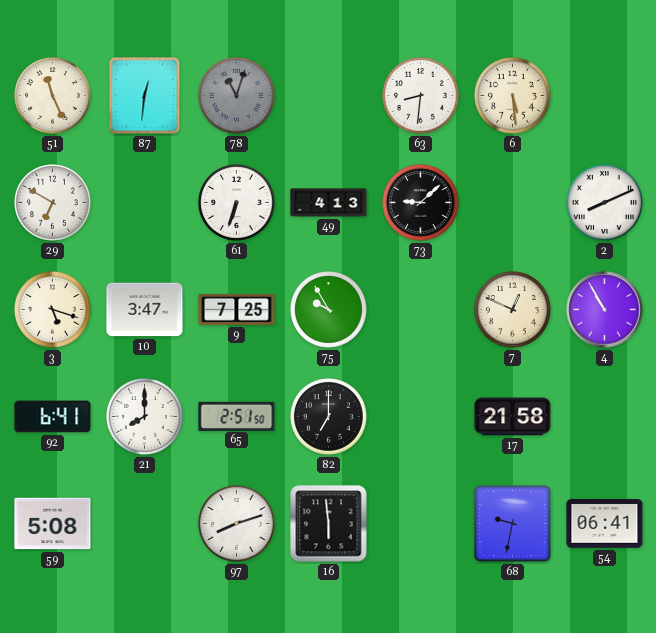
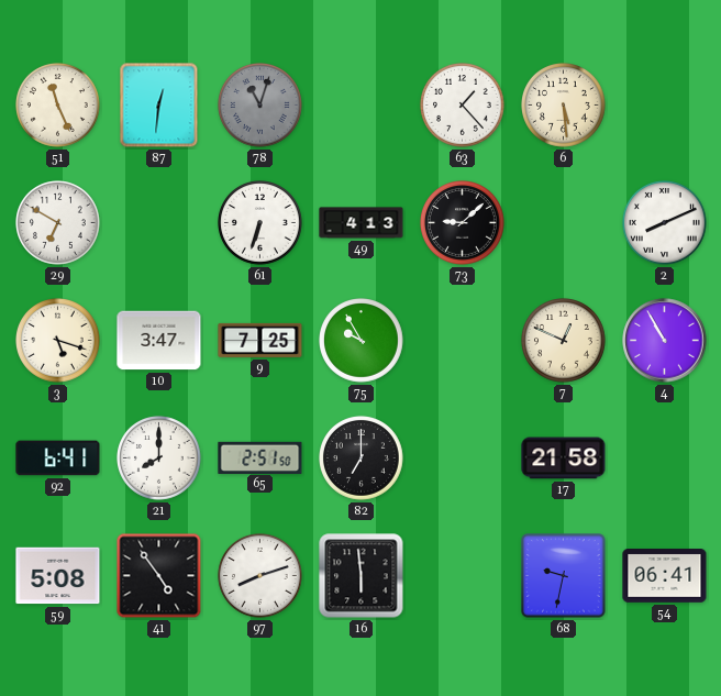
63: 8:31 -> 1:23
41: none -> 4:54
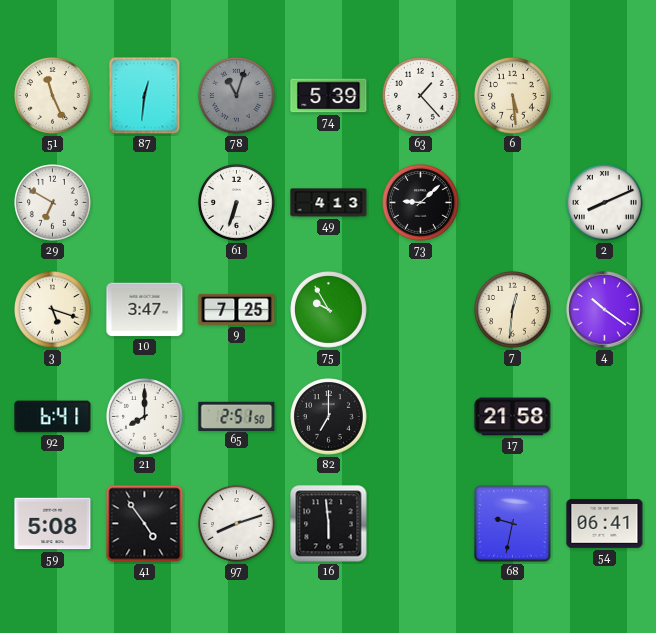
74: none -> 5:39
7: 12:49 -> 12:31
4: 10:55 -> 10:21
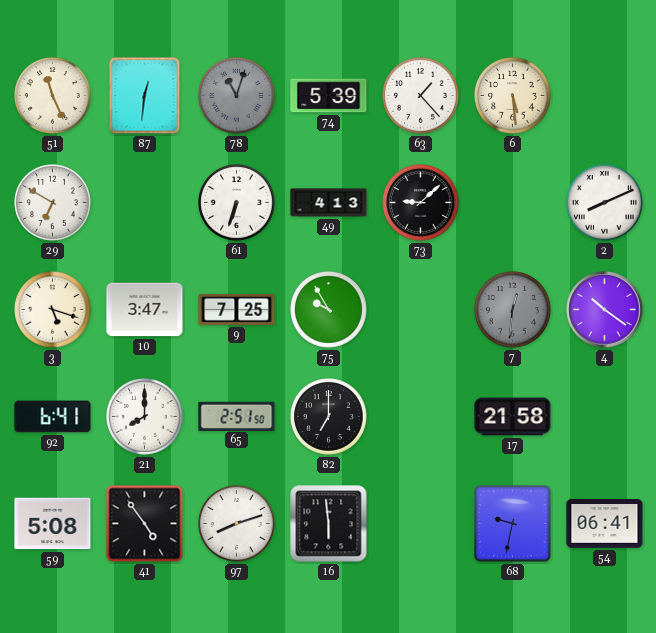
7 dial: cream -> grey
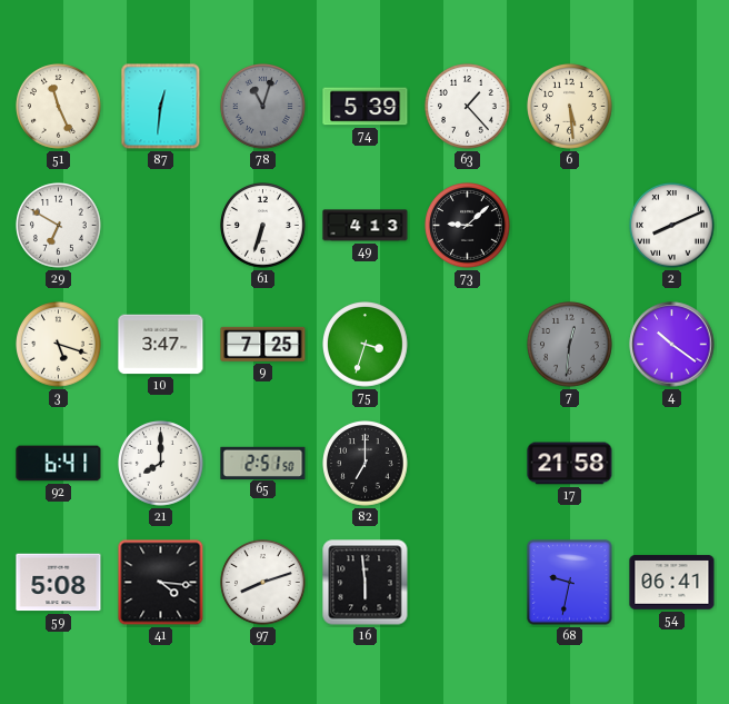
75: 9:55 -> 3:33
41: 4:54 -> 4:16
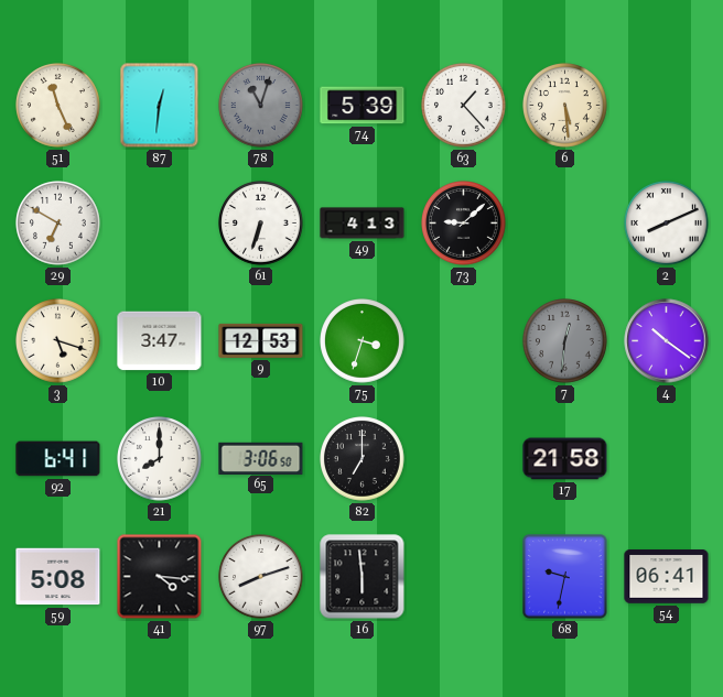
9: 7:25 -> 12:53
65: 2:51 -> 3:06
